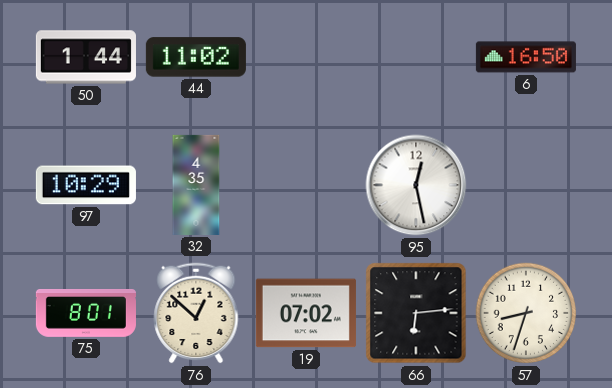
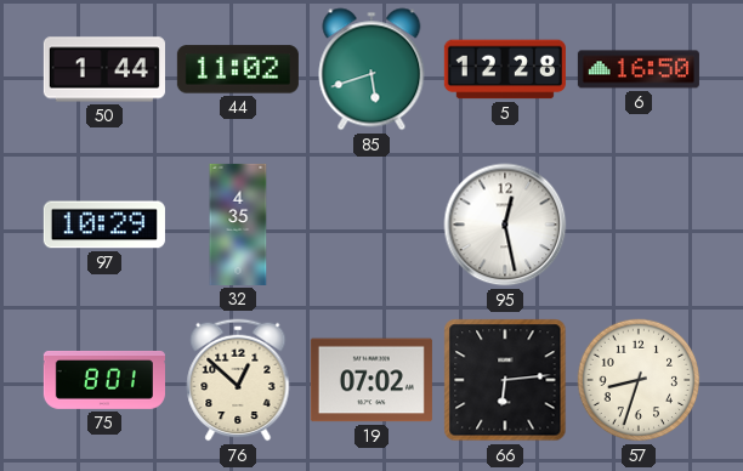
85: none -> 5:42
5: none -> 12:28
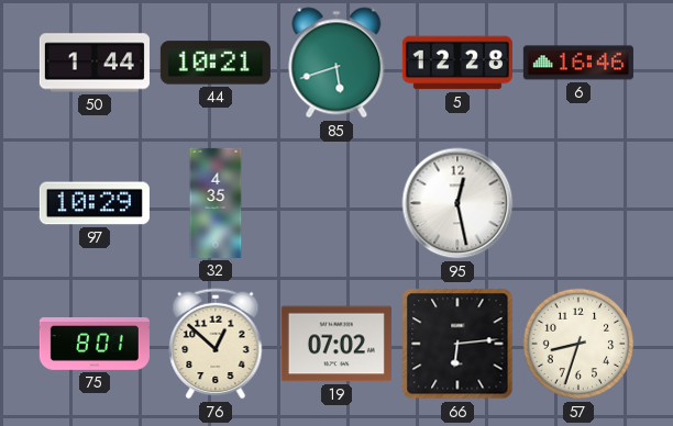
44: 11:02 -> 10:21
6: 16:50 -> 16:46
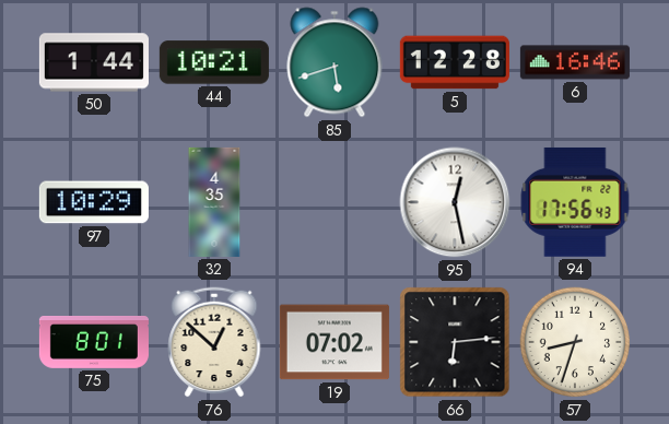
94: none -> 17:56
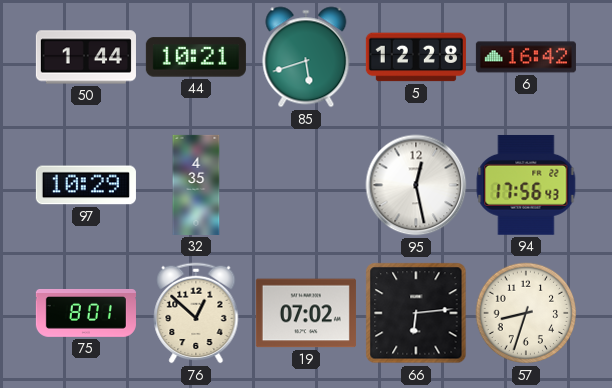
6: 16:46 -> 16:42
